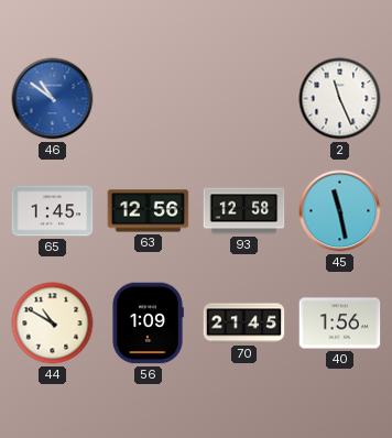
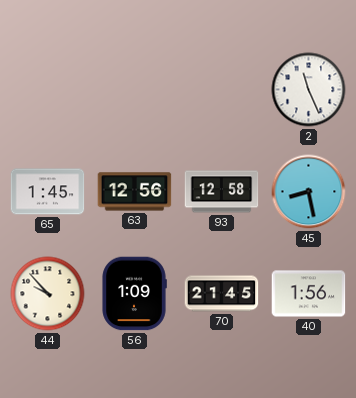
46: 10:51 -> none
45: 11:28 -> 8:28
44: 10:50 -> 9:53
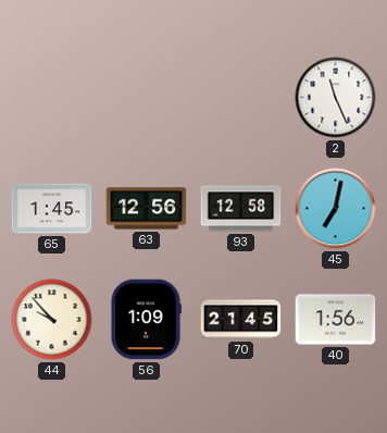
45: 8:28 -> 7:02
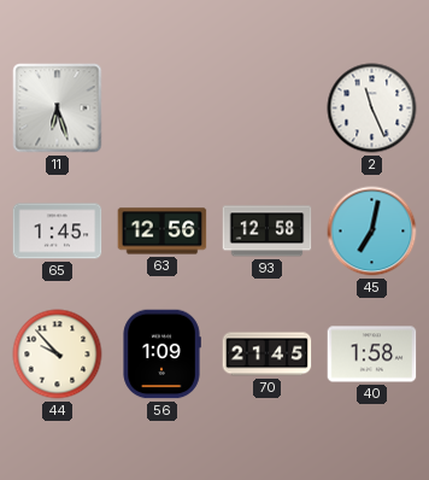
11: none -> 6:27
40: 1:56 -> 1:58
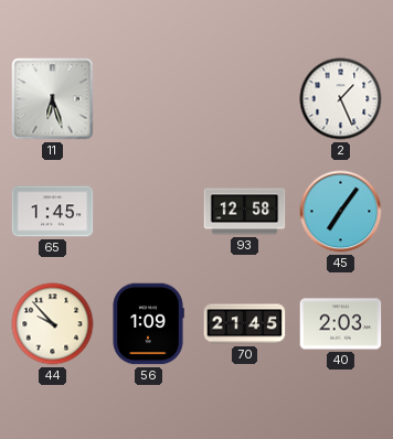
2: 11:26 -> 1:26
63: 12:56 -> none
45: 7:02 -> 7:06
40: 1:58 -> 2:03
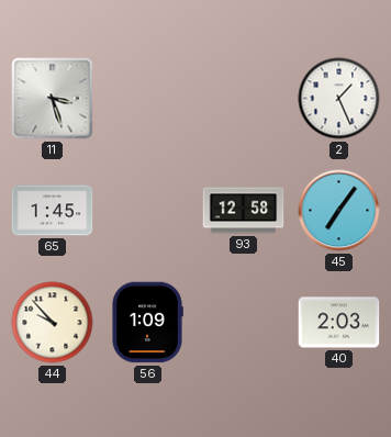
11: 6:27 -> 3:27
70: 21:45 -> none
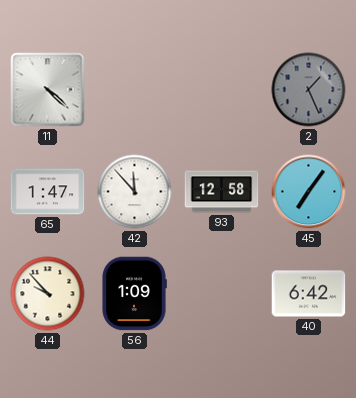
11: 3:27 -> 4:22
2 dial: white -> grey
65: 1:45 -> 1:47
42: none -> 11:53
40: 2:03 -> 6:42
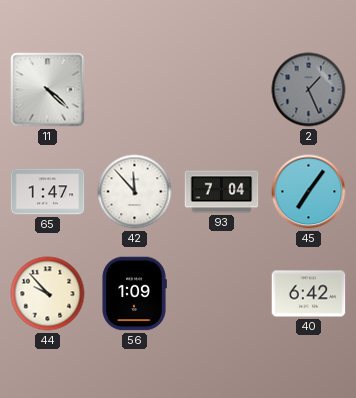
93: 12:58 -> 7:04
